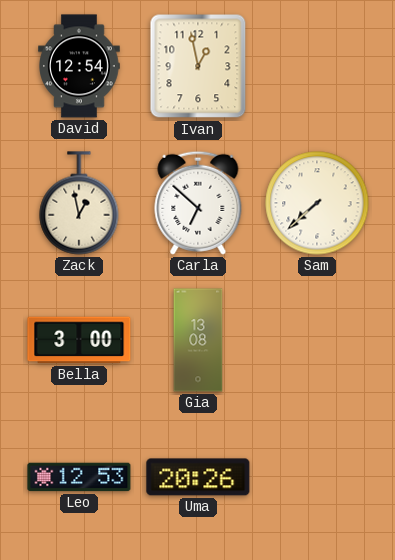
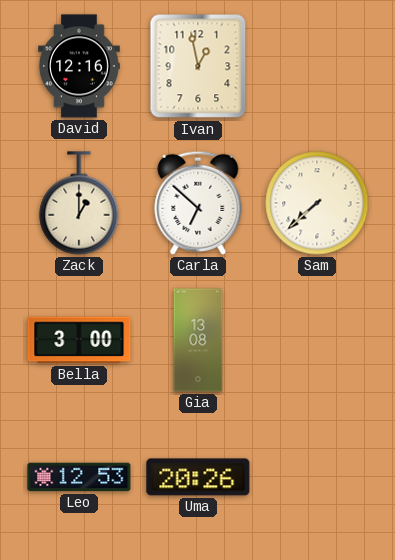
David: 12:54 -> 12:16
Zack: 12:58 -> 1:00
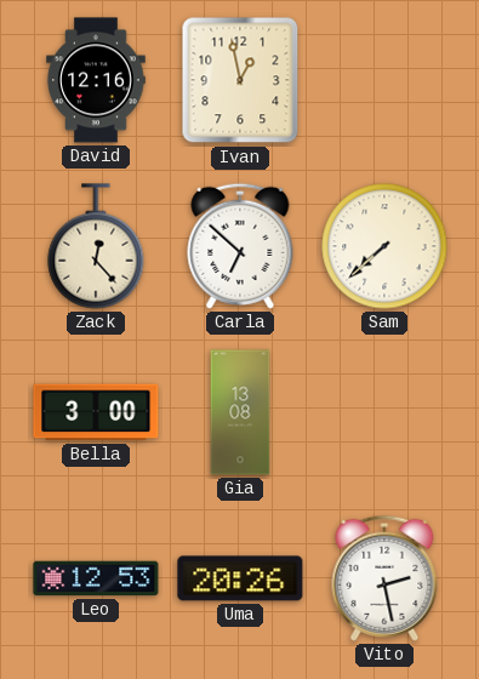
Zack: 1:00 -> 12:23
Vito: none -> 2:28
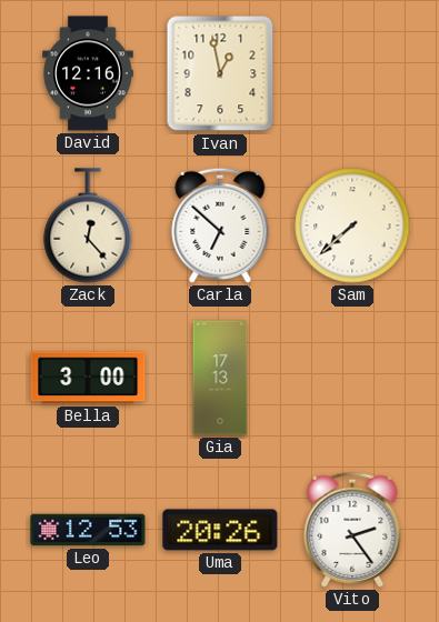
Gia: 13:08 -> 17:13
Vito: 2:28 -> 2:24
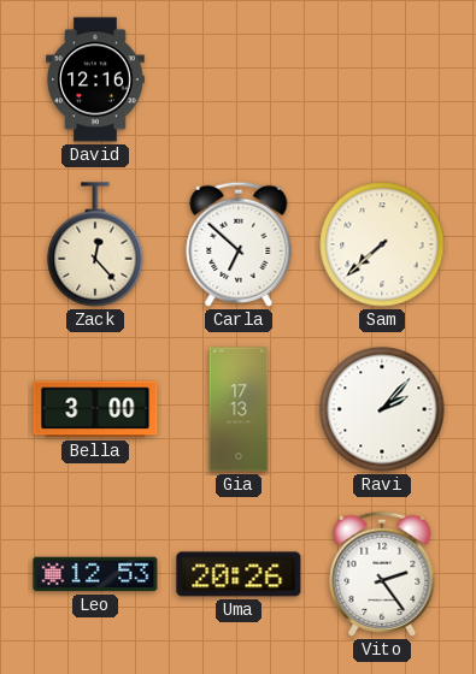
Ivan: 12:58 -> none
Ravi: none -> 2:07
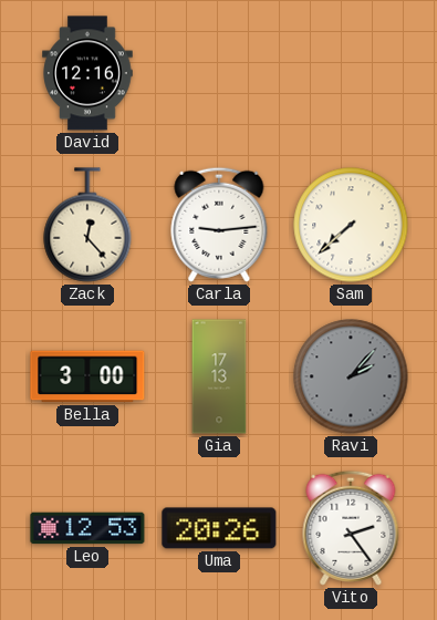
Carla: 6:52 -> 9:14
Ravi dial: white -> grey
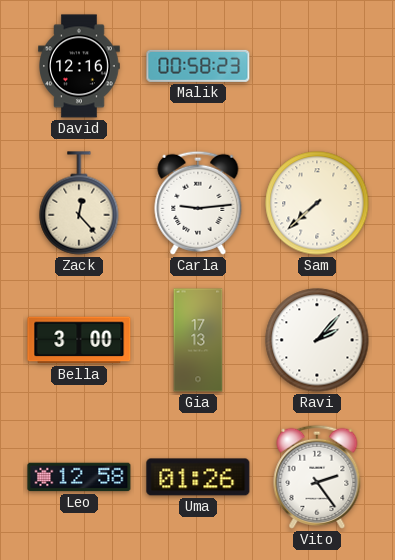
Malik: none -> 00:58
Ravi dial: grey -> white
Leo: 12:53 -> 12:58
Uma: 20:26 -> 01:26
